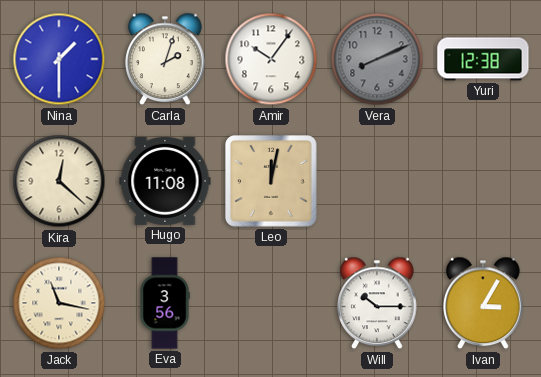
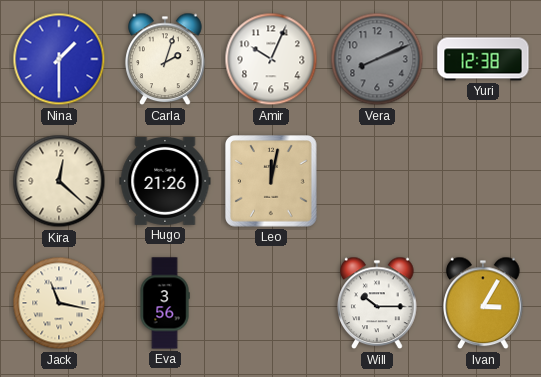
Amir: 10:06 -> 10:04
Hugo: 11:08 -> 21:26
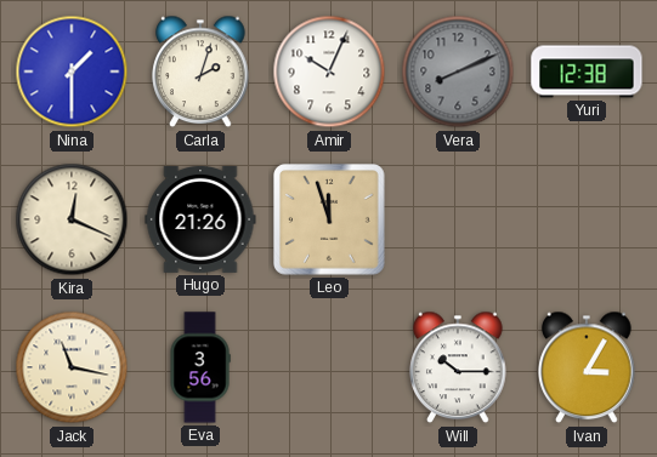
Kira: 12:22 -> 12:19
Leo: 12:02 -> 11:57
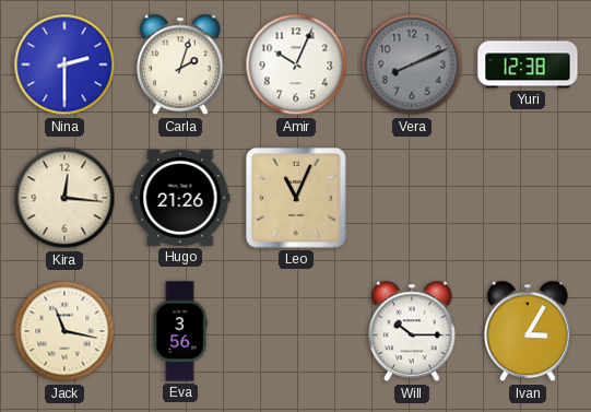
Nina: 1:30 -> 2:30
Kira: 12:19 -> 12:16
Leo: 11:57 -> 11:04
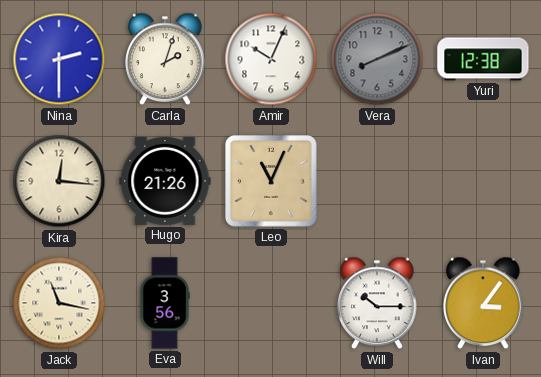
Ivan: 3:05 -> 3:06
